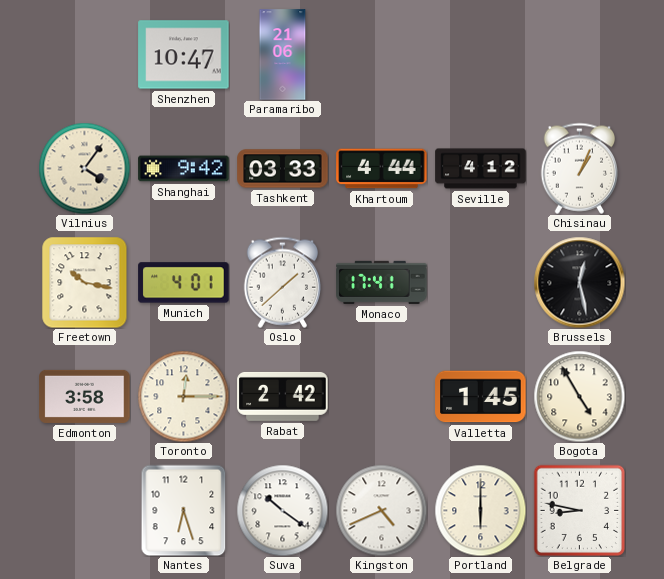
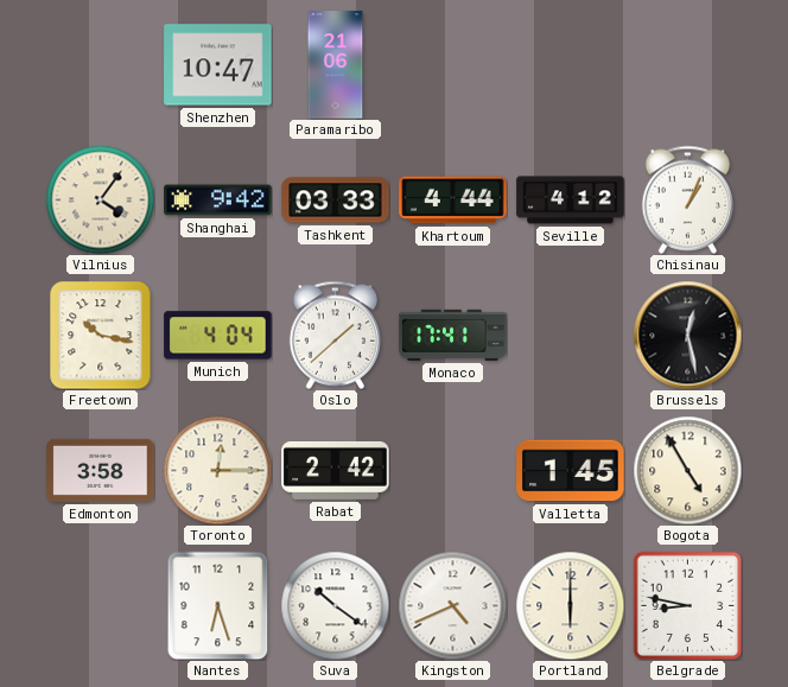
Munich: 4:01 -> 4:04
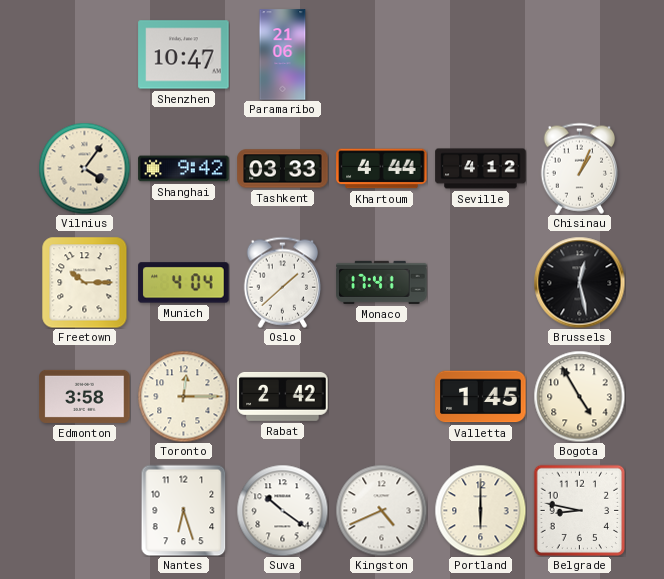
Freetown: 10:17 -> 10:15
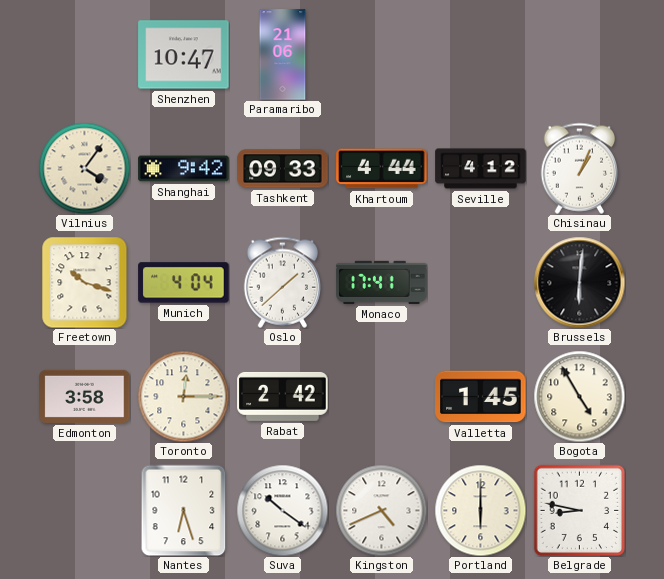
Tashkent: 03:33 -> 09:33
Freetown: 10:15 -> 10:18
Brussels: 12:28 -> 6:01
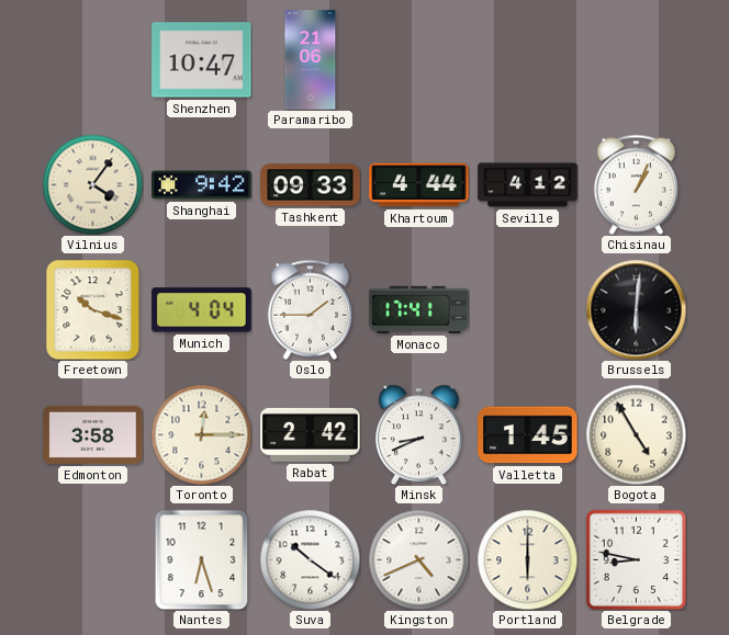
Oslo: 1:38 -> 1:45
Minsk: none -> 8:41
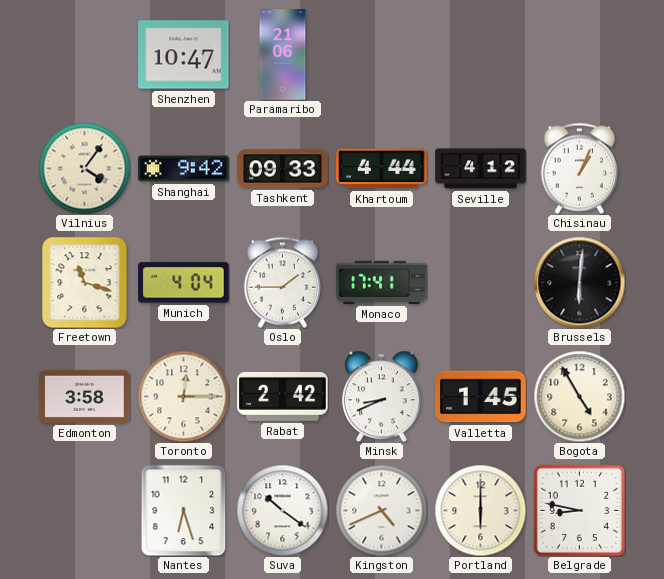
Freetown: 10:18 -> 11:18
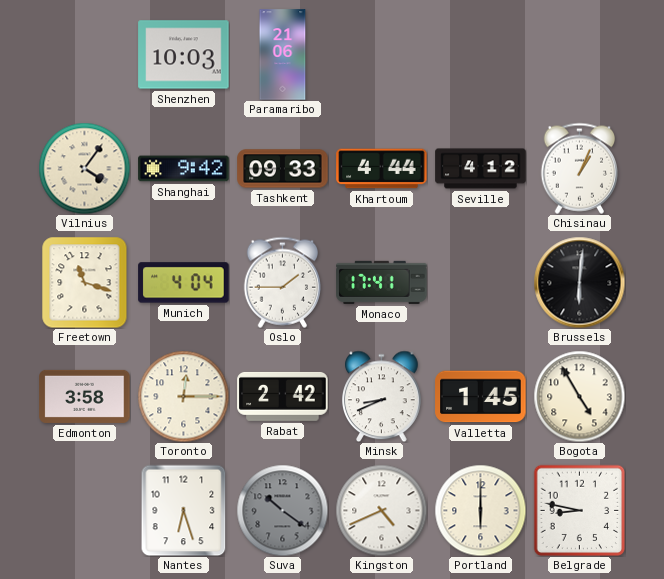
Shenzhen: 10:47 -> 10:03
Suva dial: white -> grey
